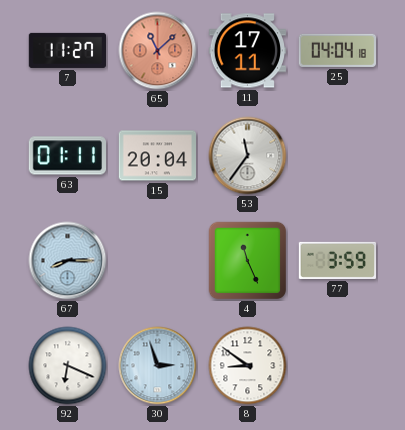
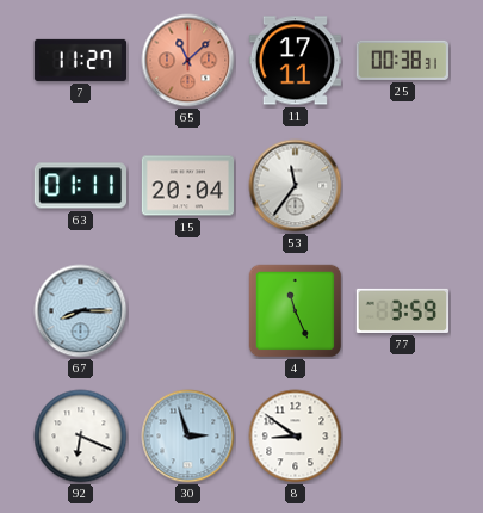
25: 04:04 -> 00:38
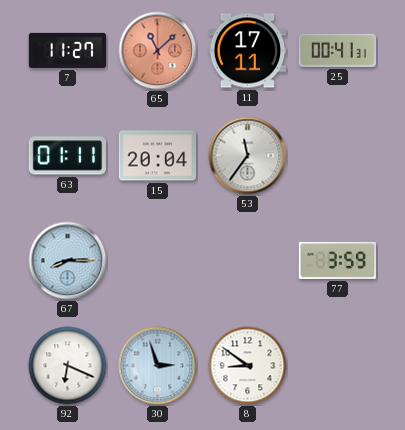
25: 00:38 -> 00:41
4: 11:26 -> none
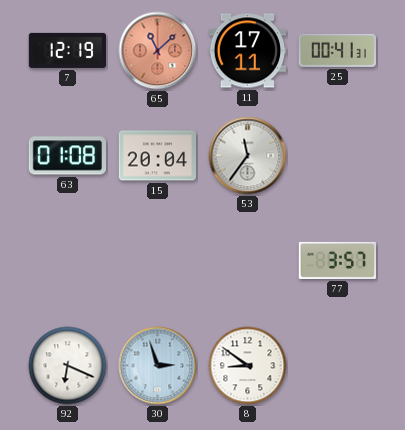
7: 11:27 -> 12:19
63: 01:11 -> 01:08
67: 8:15 -> none
77: 3:59 -> 3:57
